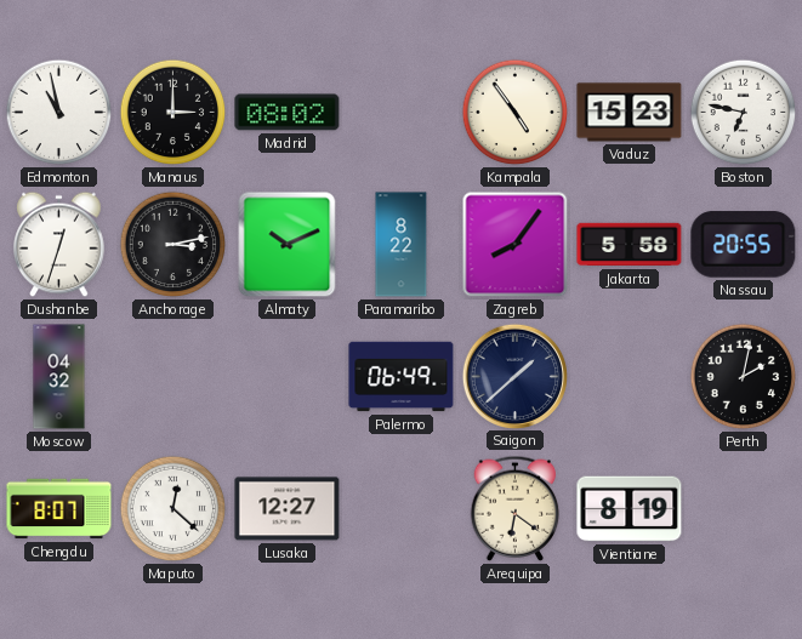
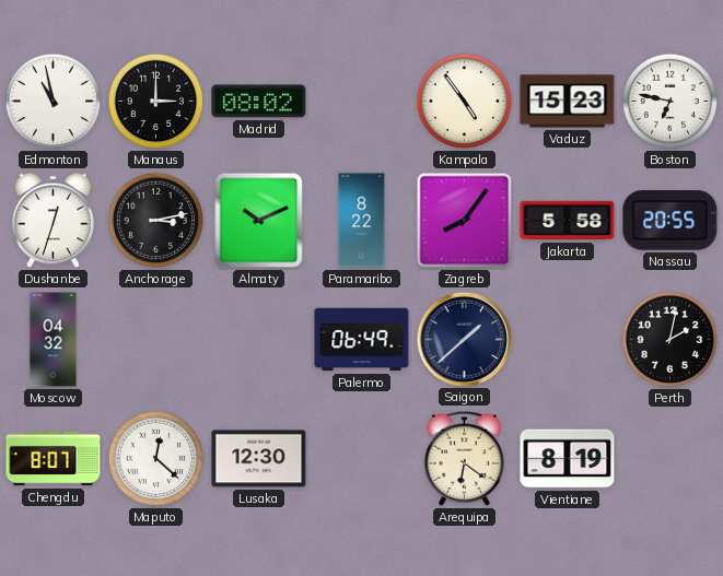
Lusaka: 12:27 -> 12:30
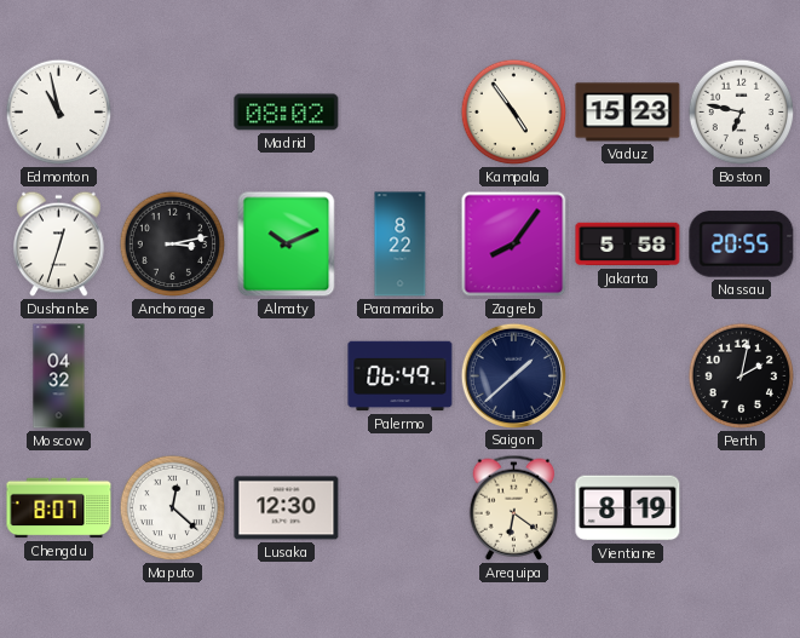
Manaus: 3:00 -> none
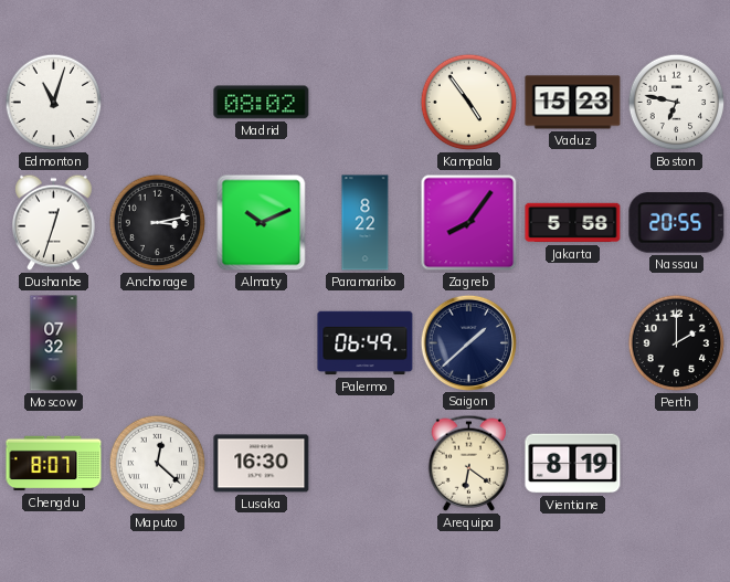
Edmonton: 10:58 -> 11:03
Moscow: 04:32 -> 07:32
Perth: 2:02 -> 2:00
Lusaka: 12:30 -> 16:30
